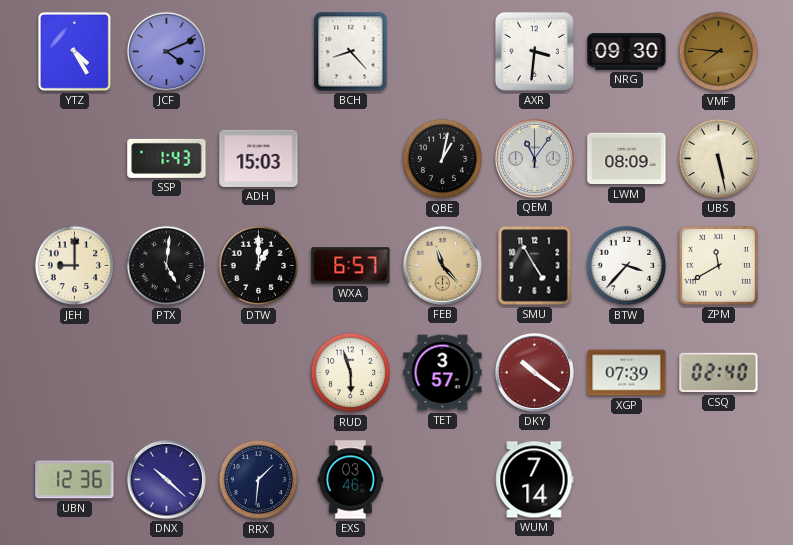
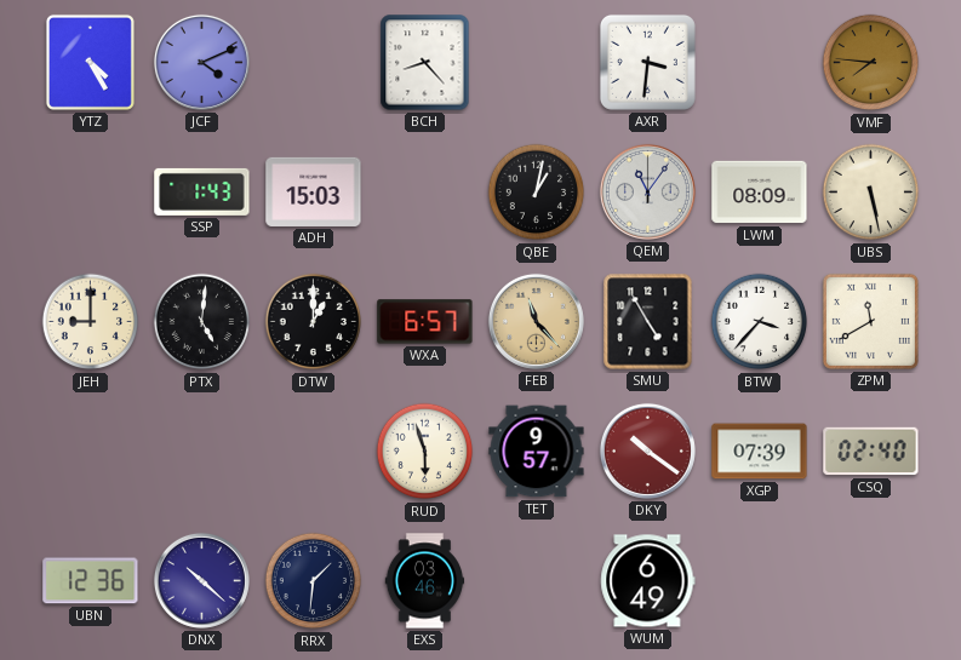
NRG: 09:30 -> none
TET: 3:57 -> 9:57
WUM: 7:14 -> 6:49
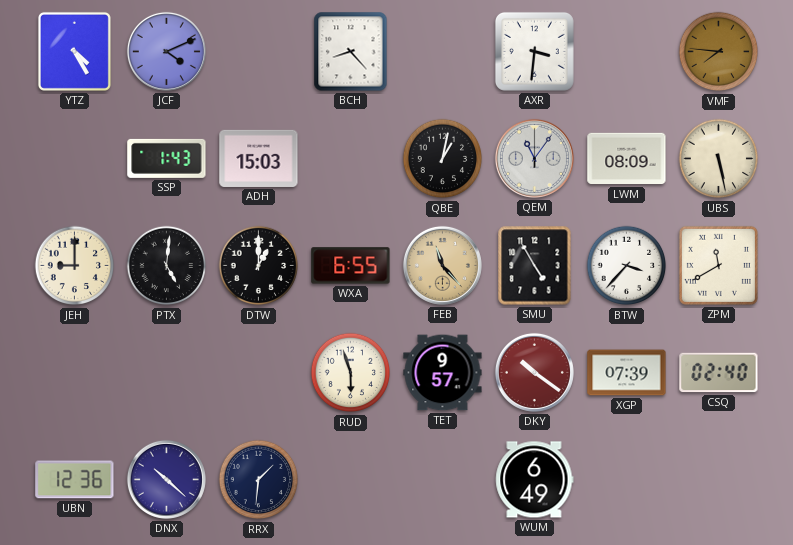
WXA: 6:57 -> 6:55
EXS: 03:46 -> none
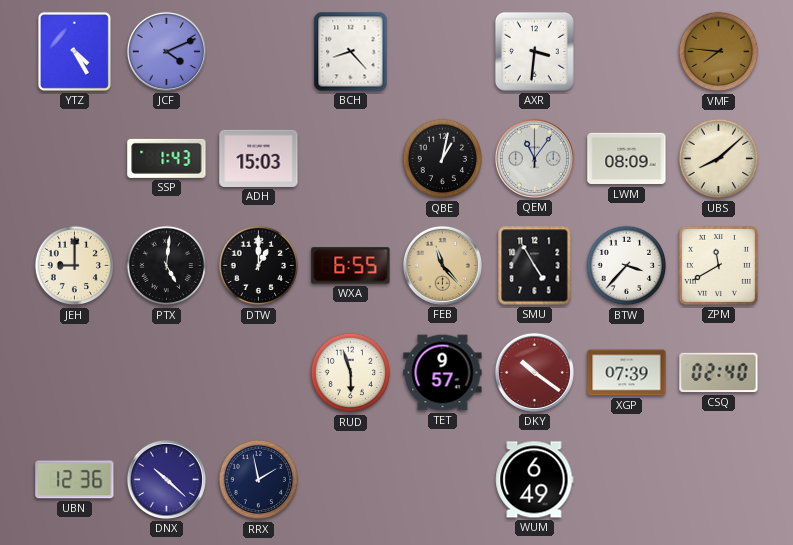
UBS: 5:28 -> 8:08
RRX: 1:31 -> 1:58
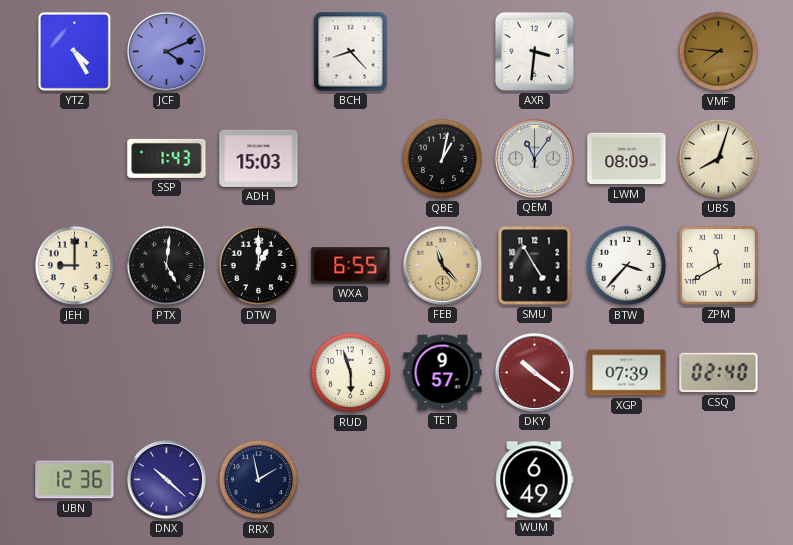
UBS: 8:08 -> 8:03
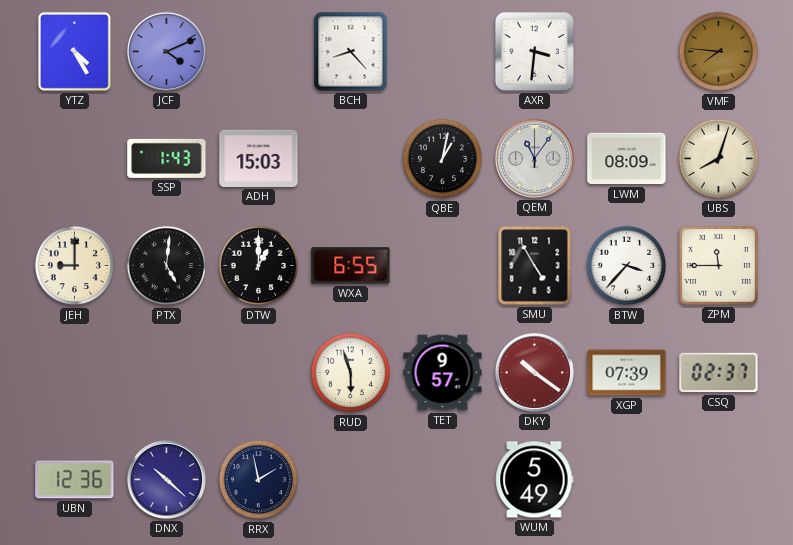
FEB: 11:23 -> none
ZPM: 11:40 -> 11:45
CSQ: 02:40 -> 02:37
WUM: 6:49 -> 5:49
